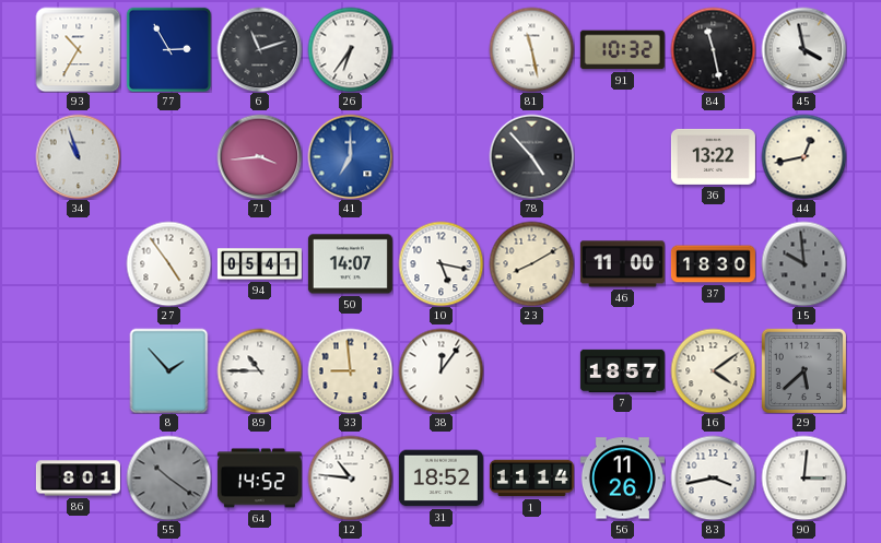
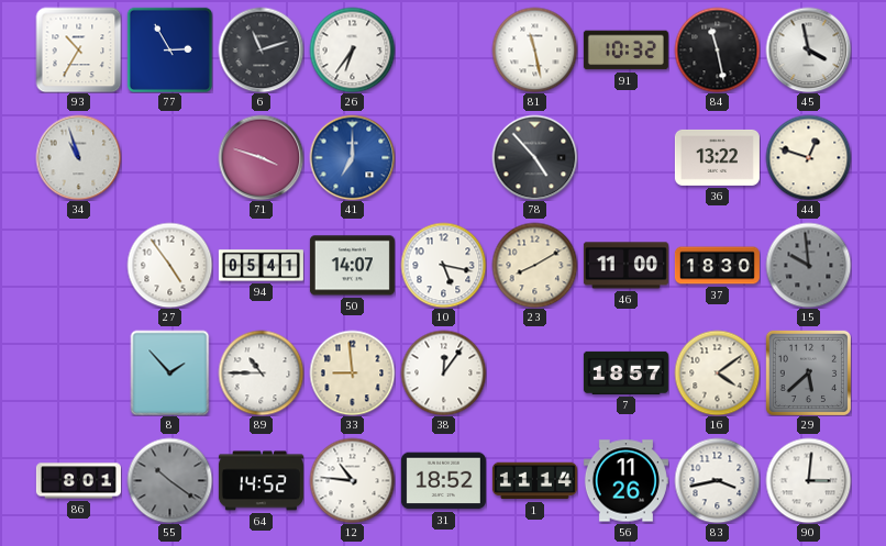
71: 3:44 -> 3:48
44: 12:43 -> 12:48
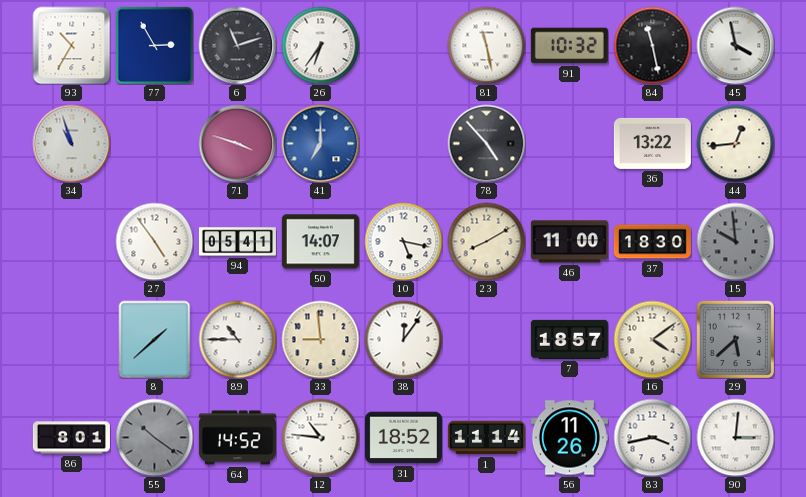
44: 12:48 -> 12:44
8: 1:53 -> 1:38
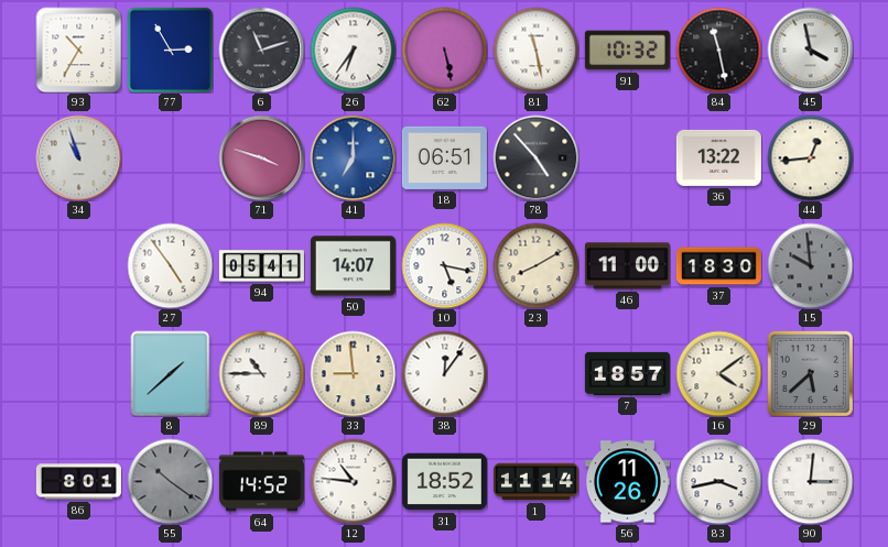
62: none -> 5:28
18: none -> 06:51
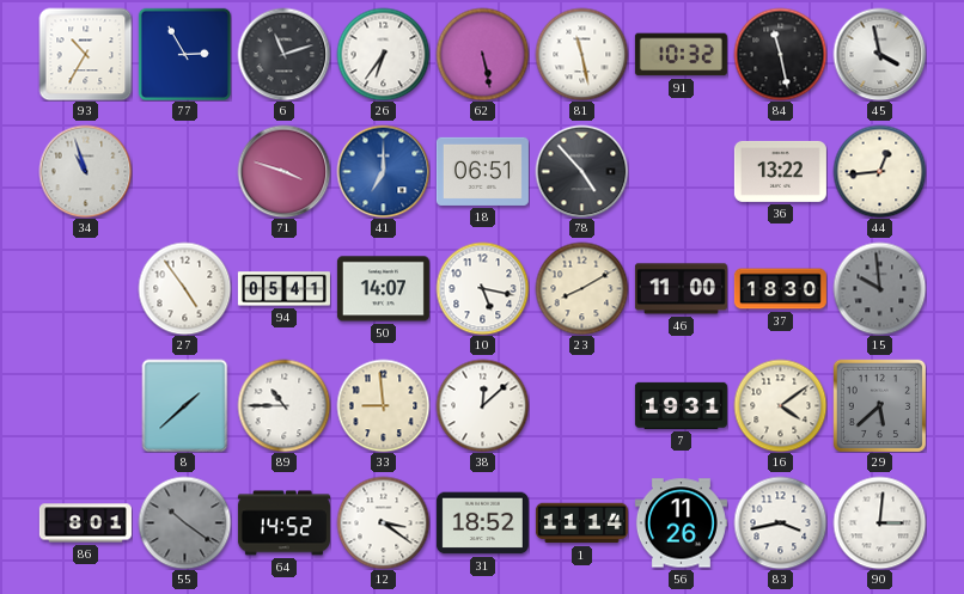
38: 12:06 -> 12:08
7: 18:57 -> 19:31
12: 10:46 -> 3:21
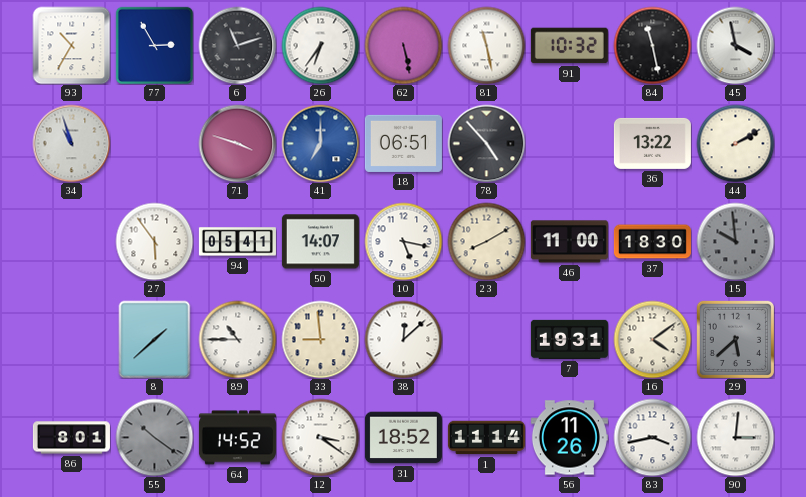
44: 12:44 -> 2:10
27: 4:54 -> 5:54
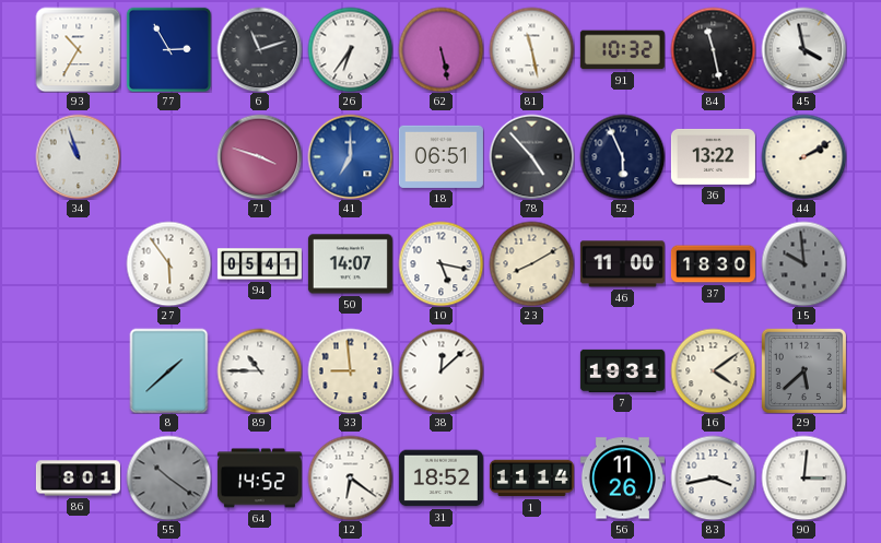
52: none -> 5:56
12: 3:21 -> 6:21
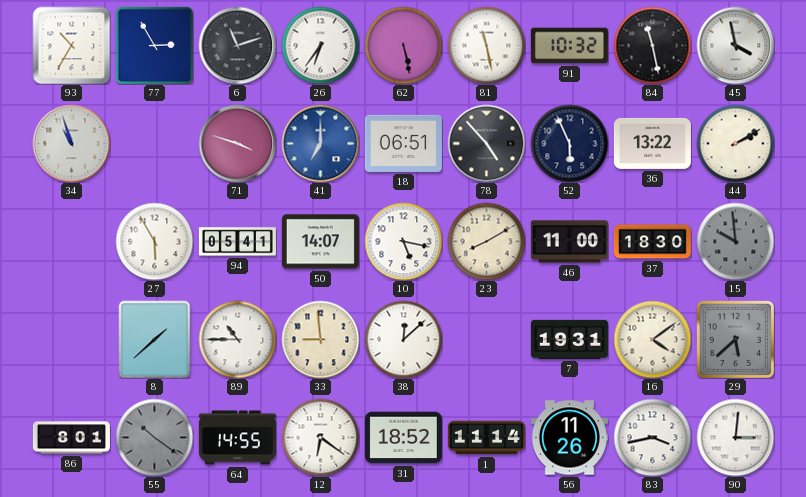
27: 5:54 -> 5:55
64: 14:52 -> 14:55
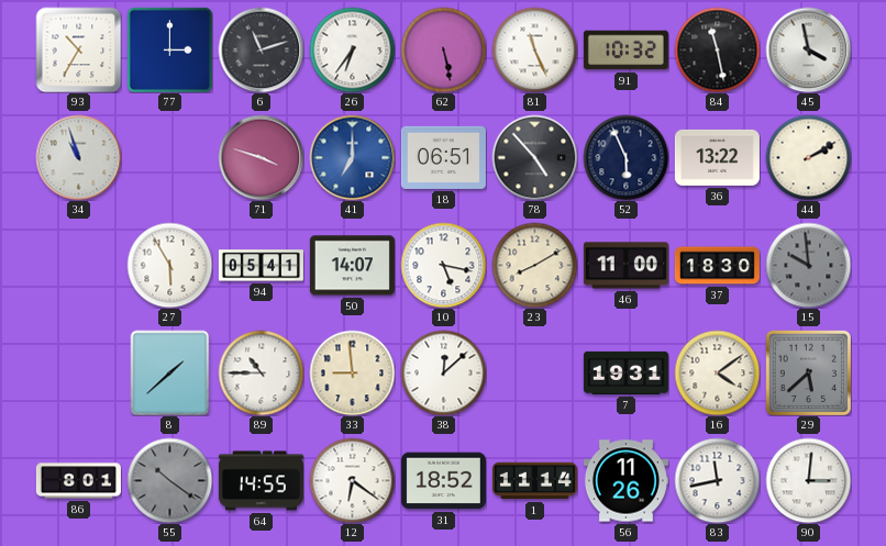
77: 2:55 -> 3:00
81: 11:28 -> 11:26
83: 3:43 -> 11:43
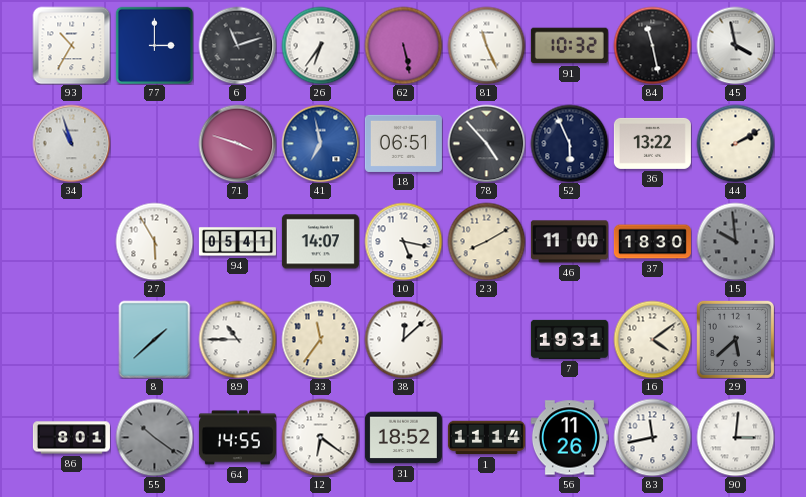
41: 7:00 -> 6:58
33: 8:59 -> 11:36
